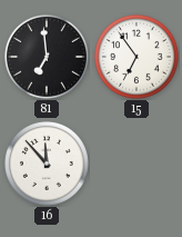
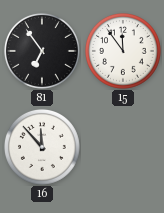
81: 6:59 -> 6:54
15: 6:54 -> 11:54
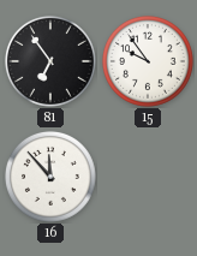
15: 11:54 -> 9:54
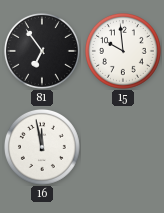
15: 9:54 -> 9:59
16: 11:53 -> 11:58
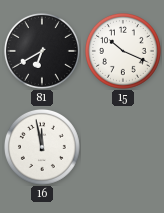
81: 6:54 -> 6:40
15: 9:59 -> 10:19
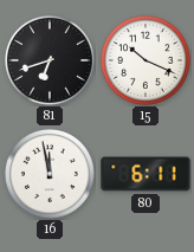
81: 6:40 -> 6:42
80: none -> 6:11
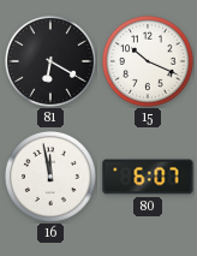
81: 6:42 -> 6:20
80: 6:11 -> 6:07
